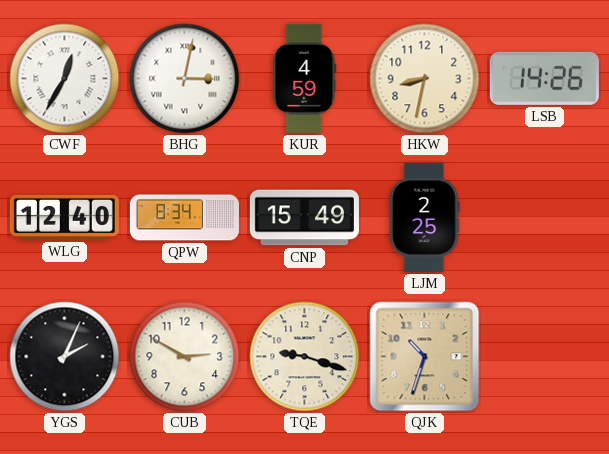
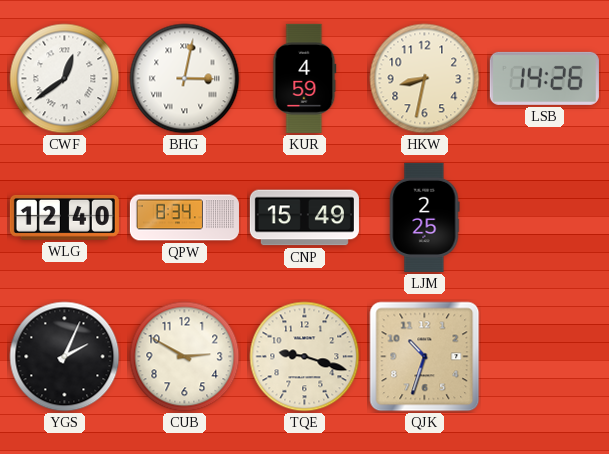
CWF: 12:35 -> 12:39
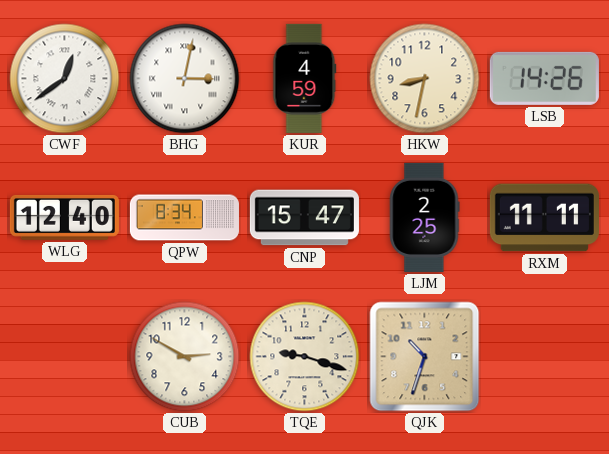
CNP: 15:49 -> 15:47
RXM: none -> 11:11
YGS: 2:04 -> none
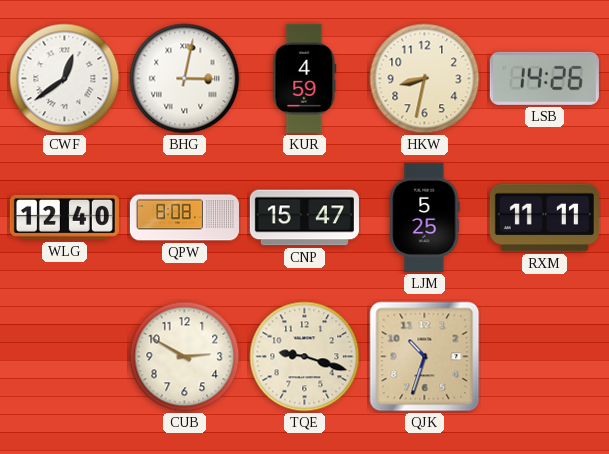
QPW: 8:34 -> 8:08
LJM: 2:25 -> 5:25
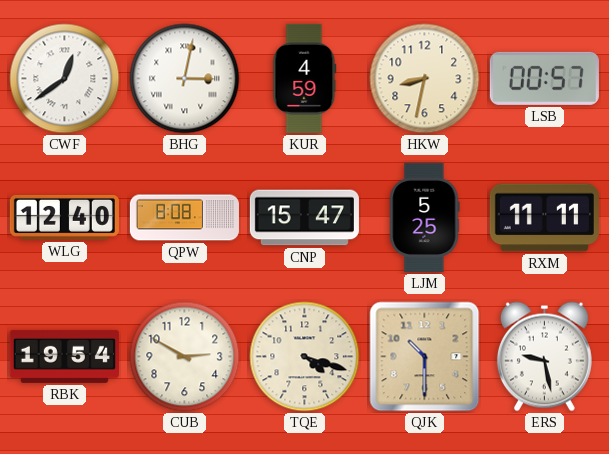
LSB: 14:26 -> 00:57
RBK: none -> 19:54
TQE: 9:18 -> 4:18
QJK: 10:33 -> 10:30
ERS: none -> 9:28
